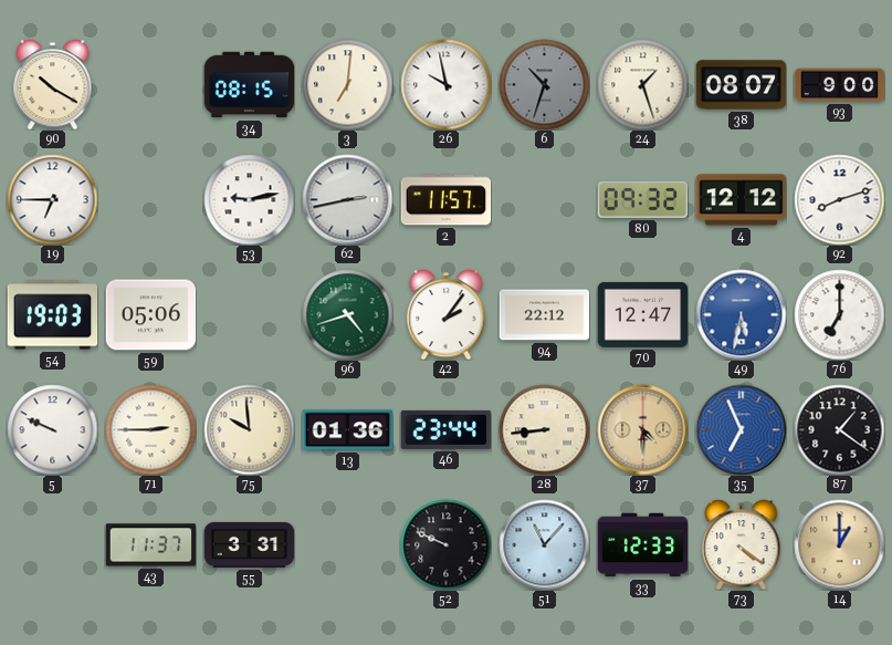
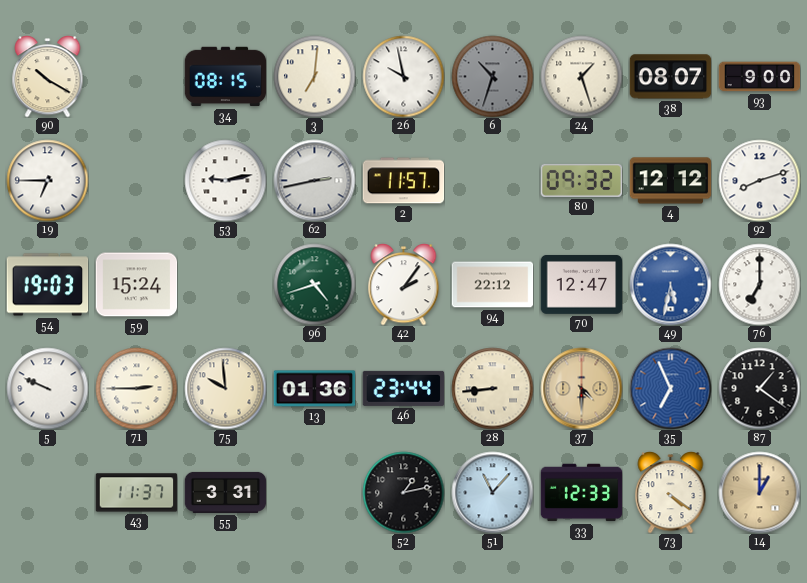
59: 05:06 -> 15:24
52: 9:49 -> 1:13
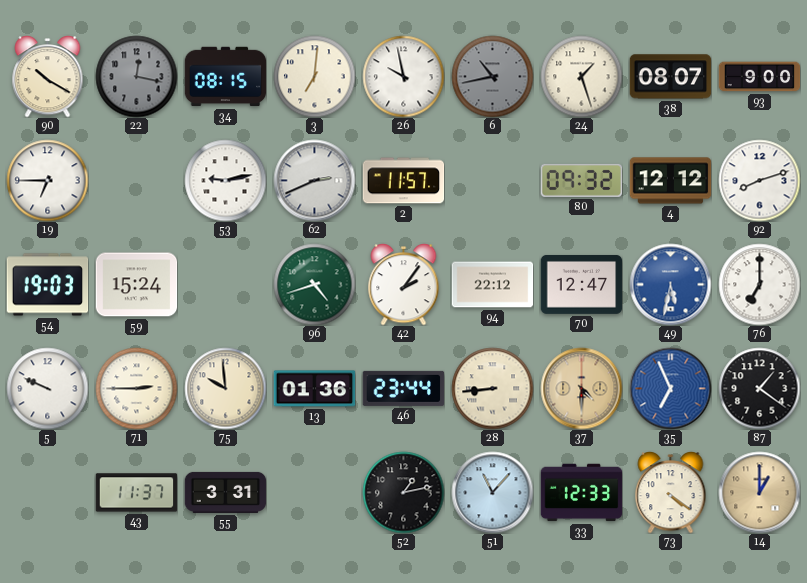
22: none -> 12:17
6: 10:33 -> 10:43
62: 2:43 -> 2:41
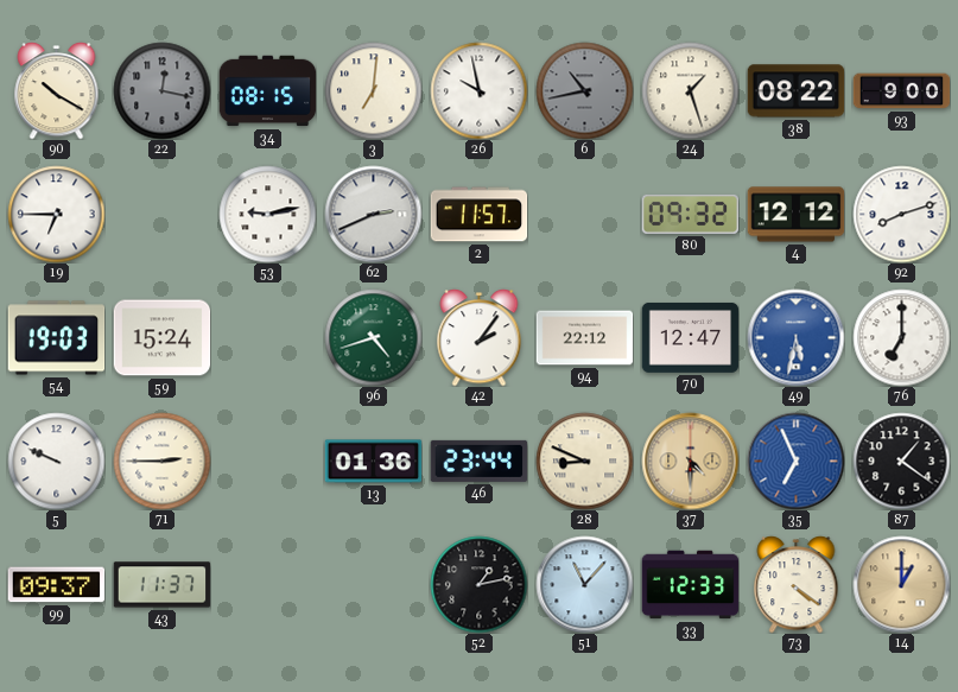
38: 08:07 -> 08:22
75: 9:59 -> none
28: 8:44 -> 8:49
99: none -> 09:37
55: 3:31 -> none
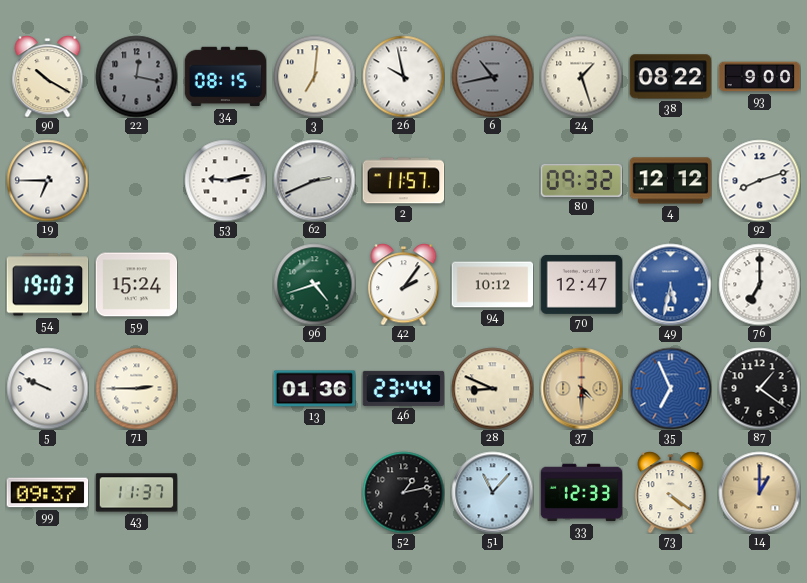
94: 22:12 -> 10:12
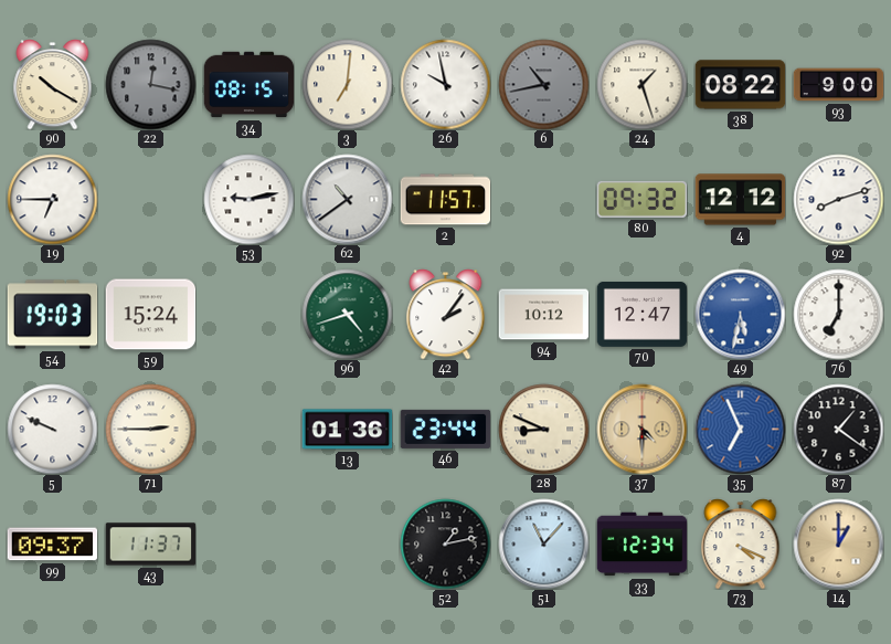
62: 2:41 -> 10:39
33: 12:33 -> 12:34
73: 4:21 -> 4:19
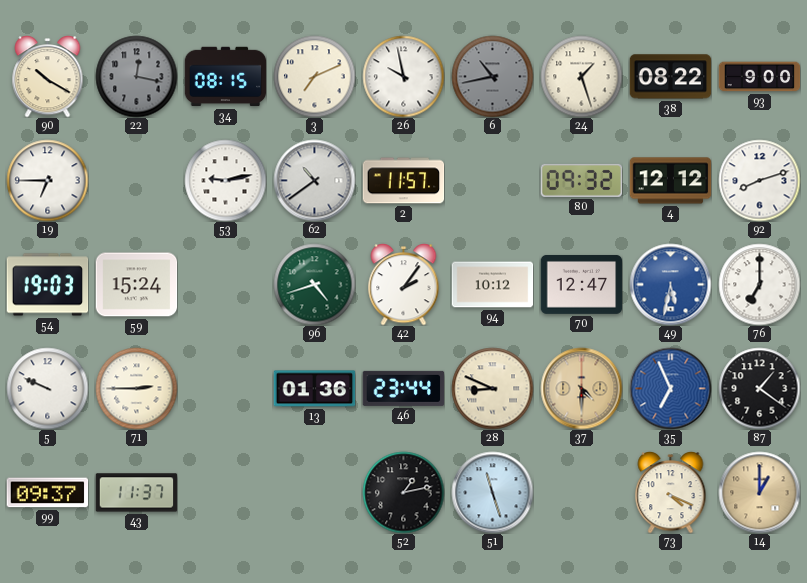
3: 7:01 -> 7:11
51: 11:07 -> 11:27
33: 12:34 -> none
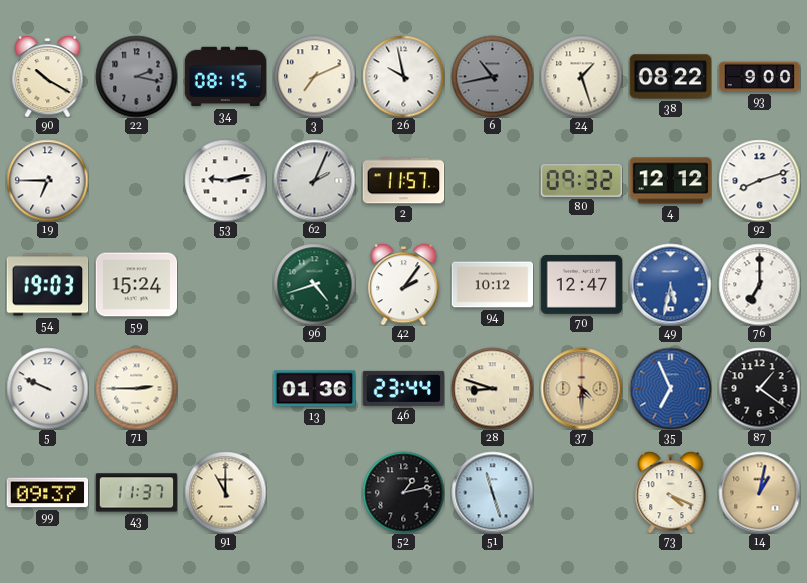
22: 12:17 -> 2:17
62: 10:39 -> 2:04
28: 8:49 -> 8:48
91: none -> 11:00
14: 1:00 -> 1:02
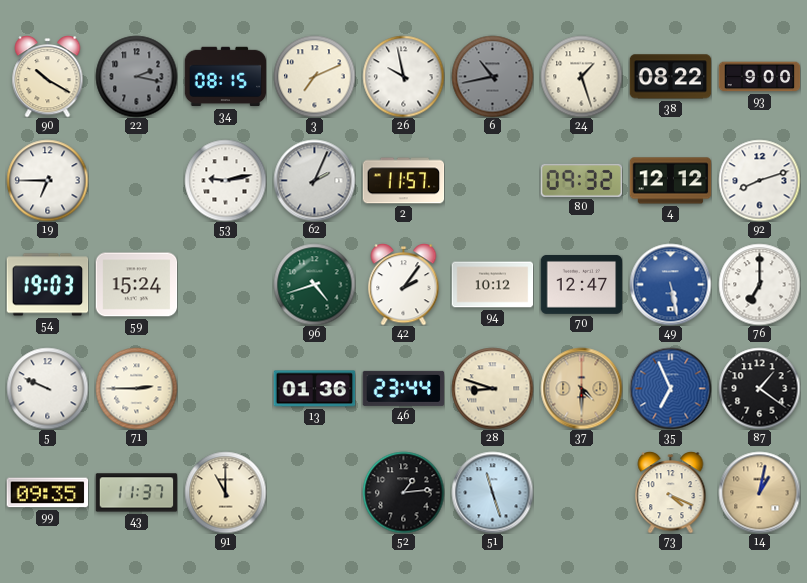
49: 5:32 -> 5:28
99: 09:37 -> 09:35
52: 1:13 -> 1:14
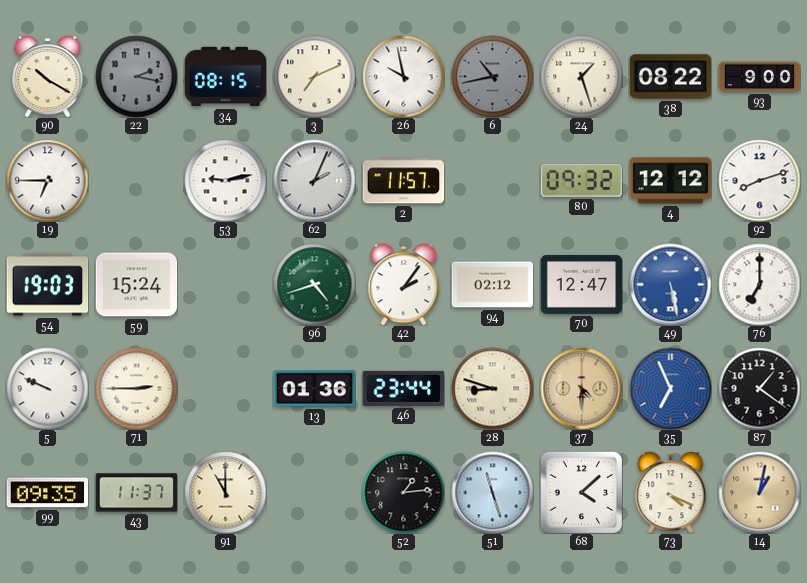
94: 10:12 -> 02:12
68: none -> 4:08
